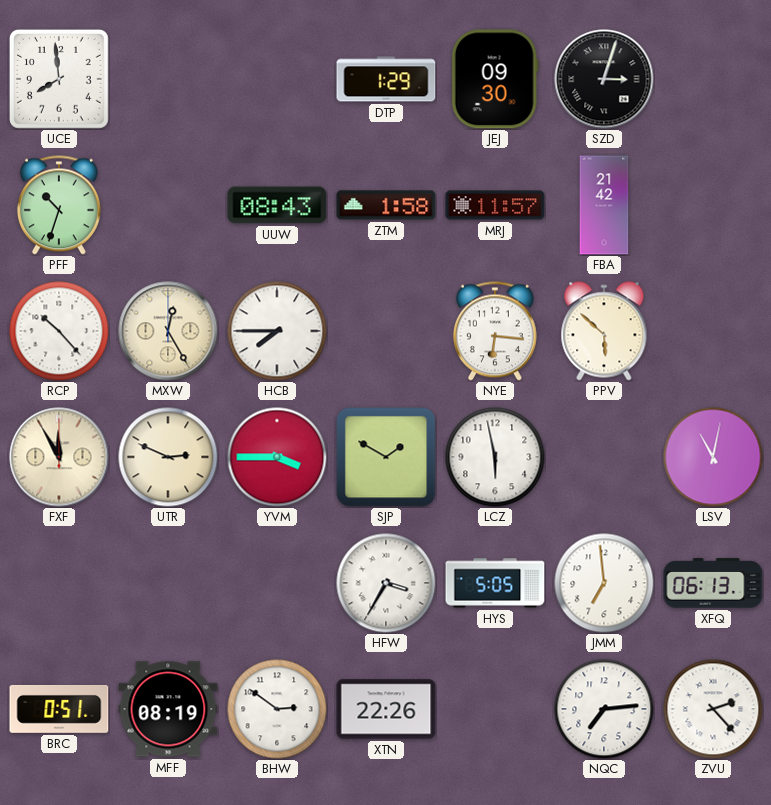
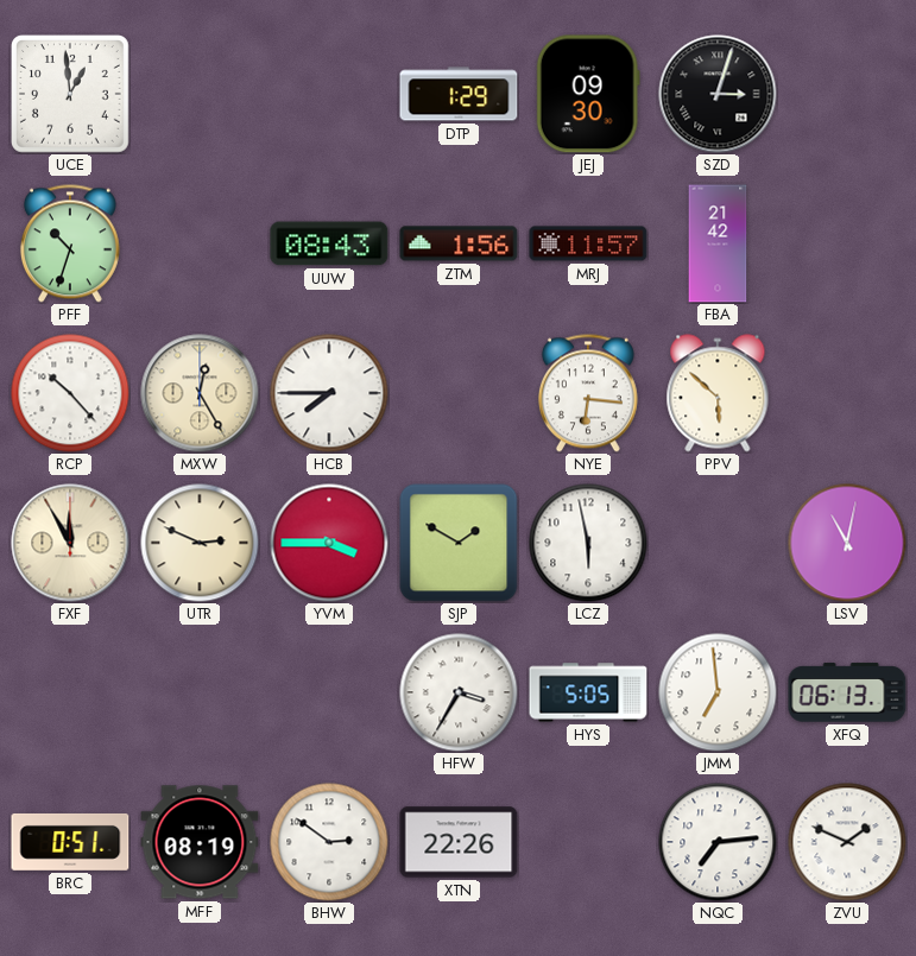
UCE: 7:59 -> 12:59
ZTM: 1:58 -> 1:56
ZVU: 2:23 -> 1:49
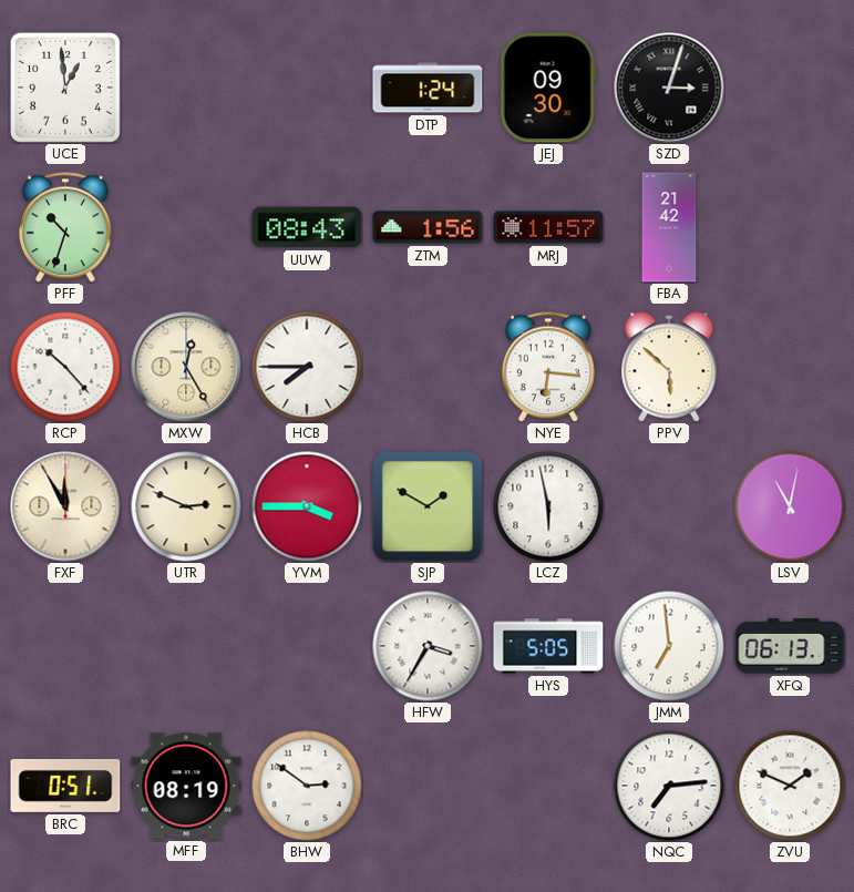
DTP: 1:29 -> 1:24
XTN: 22:26 -> none
